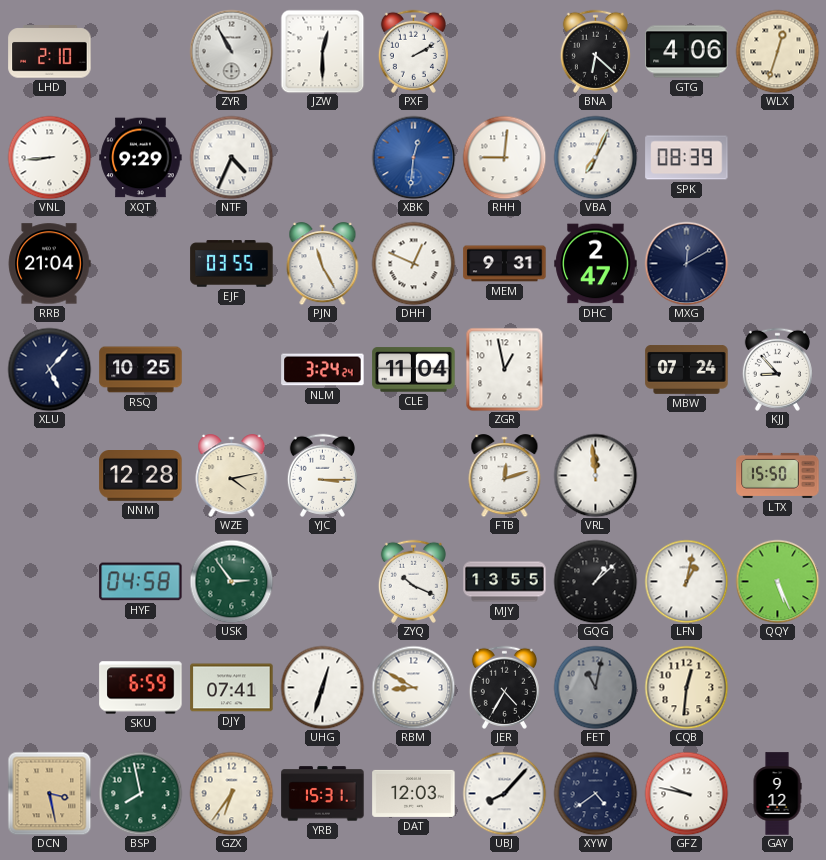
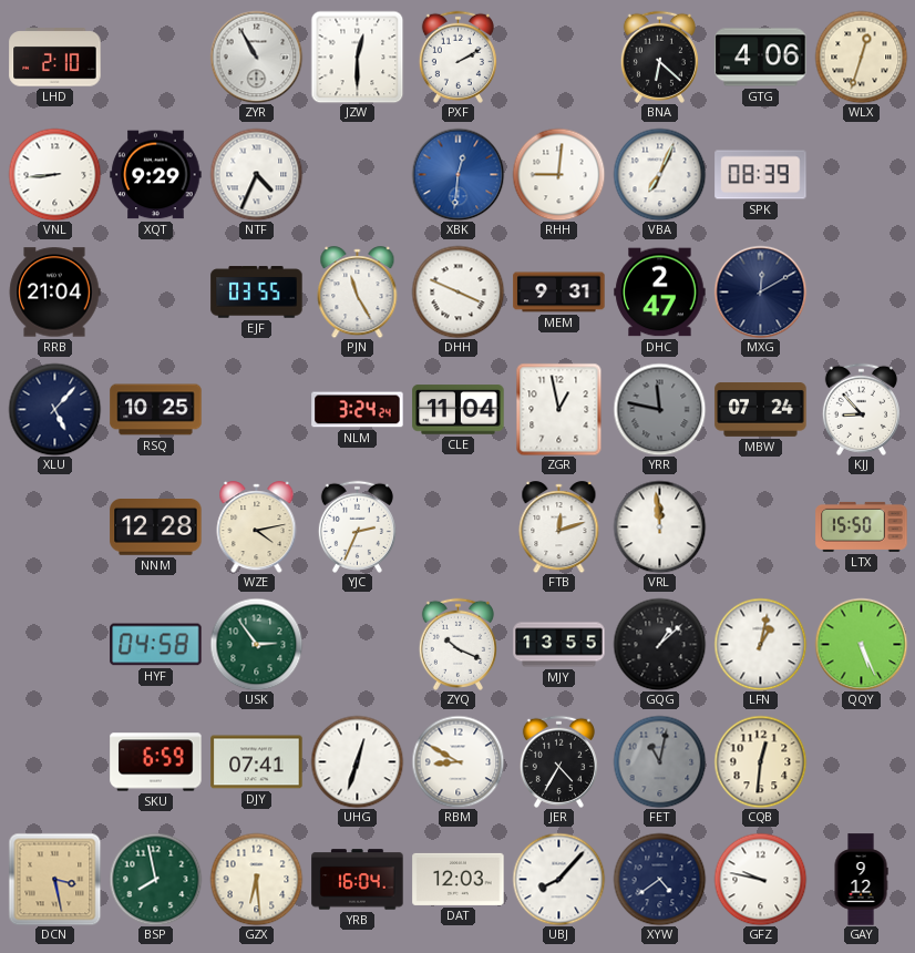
DHH: 12:49 -> 3:49
YRR: none -> 11:47
YJC: 3:15 -> 2:34
GZX: 6:36 -> 6:29
YRB: 15:31 -> 16:04
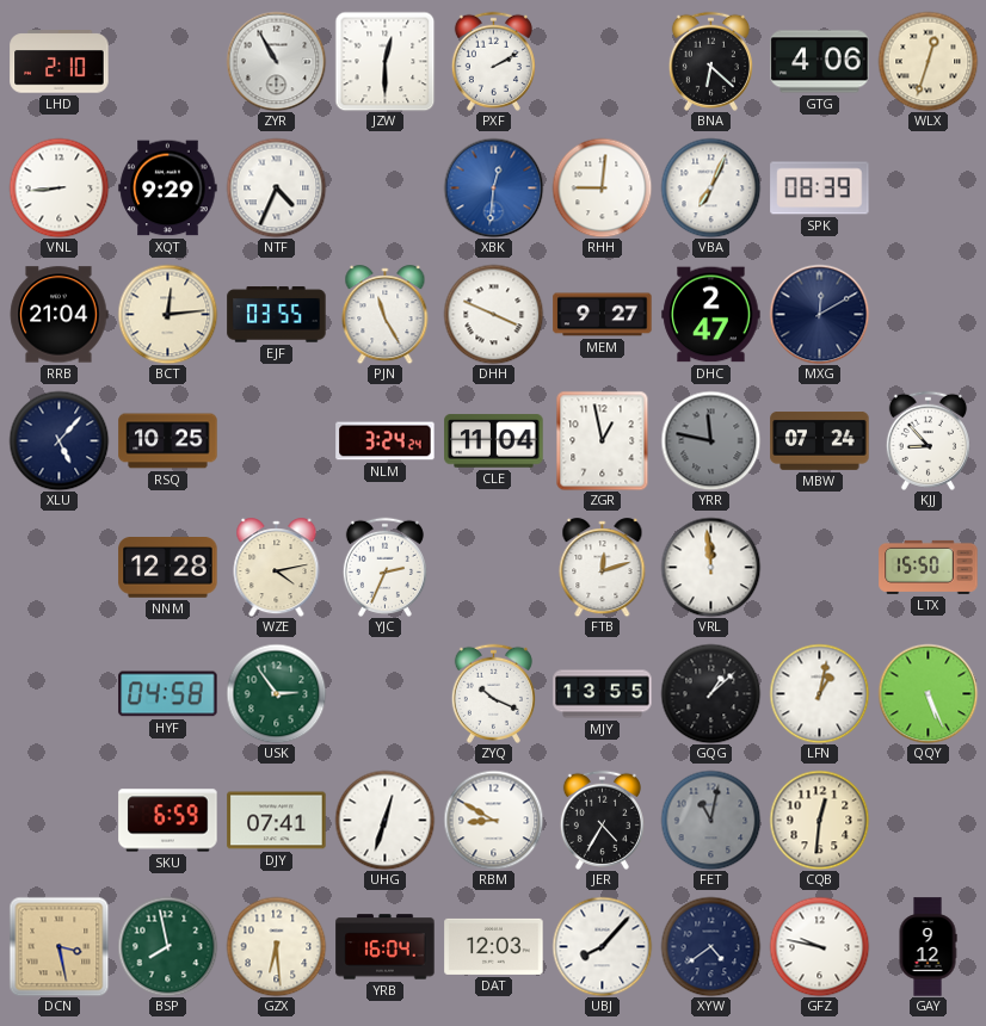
BCT: none -> 12:14
MEM: 9:31 -> 9:27
